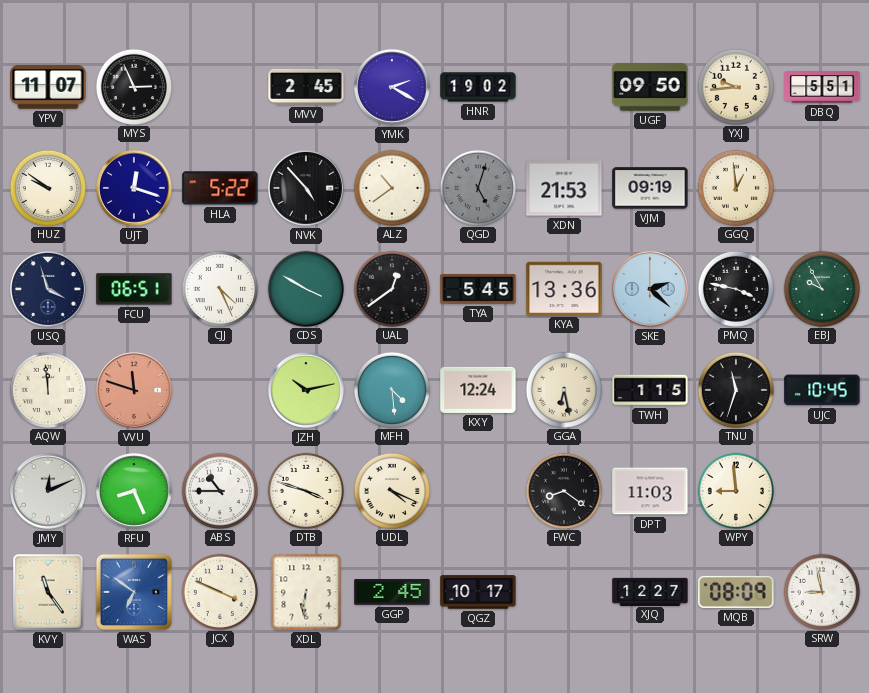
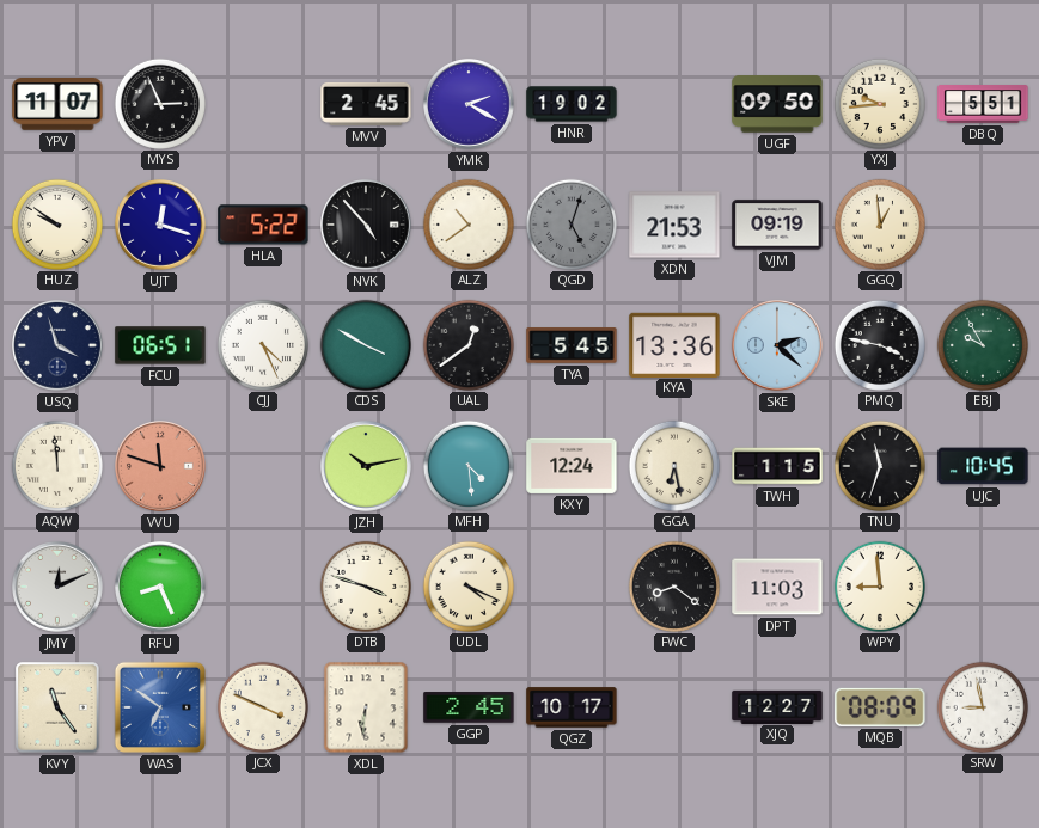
ABS: 10:45 -> none
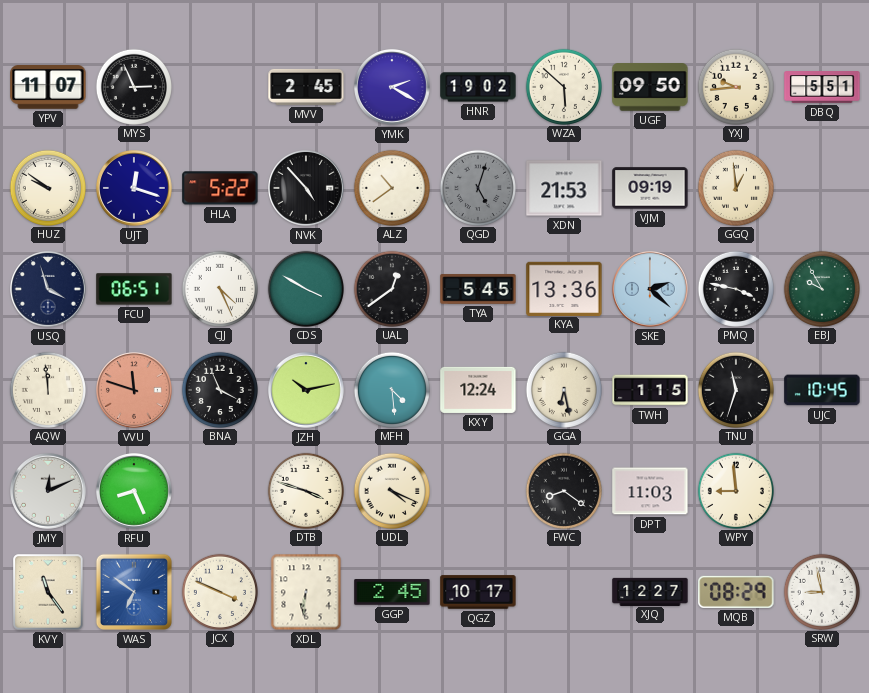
WZA: none -> 5:52
BNA: none -> 3:56
MQB: 08:09 -> 08:29
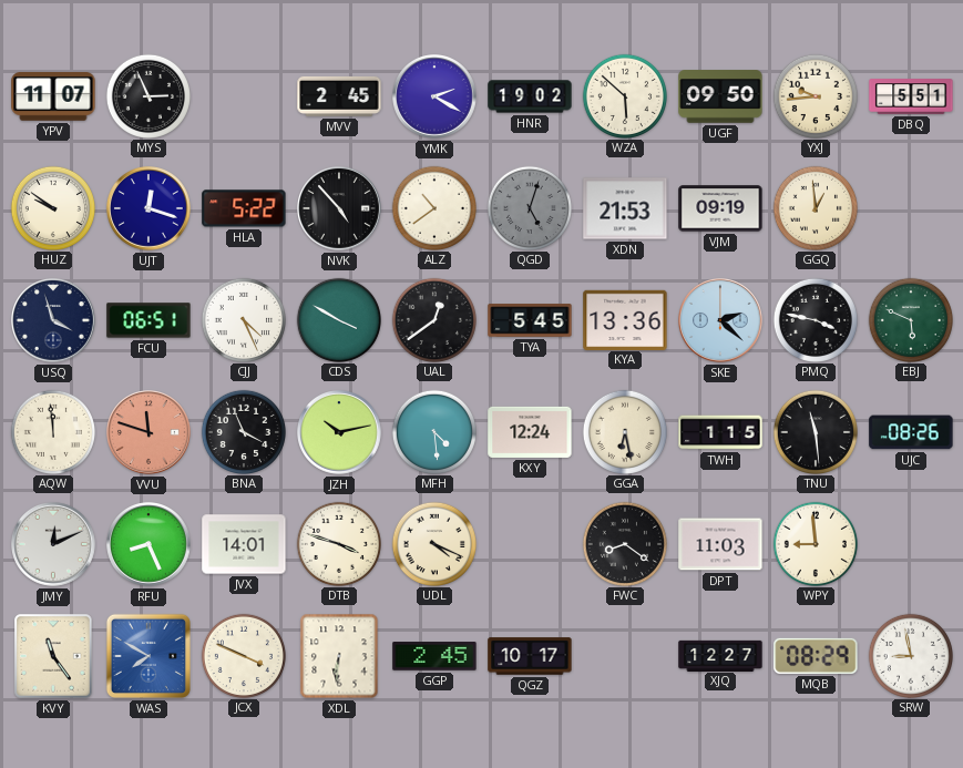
EBJ: 9:55 -> 5:49
TNU: 11:33 -> 11:29
UJC: 10:45 -> 08:26
JVX: none -> 14:01
WAS: 6:51 -> 7:50
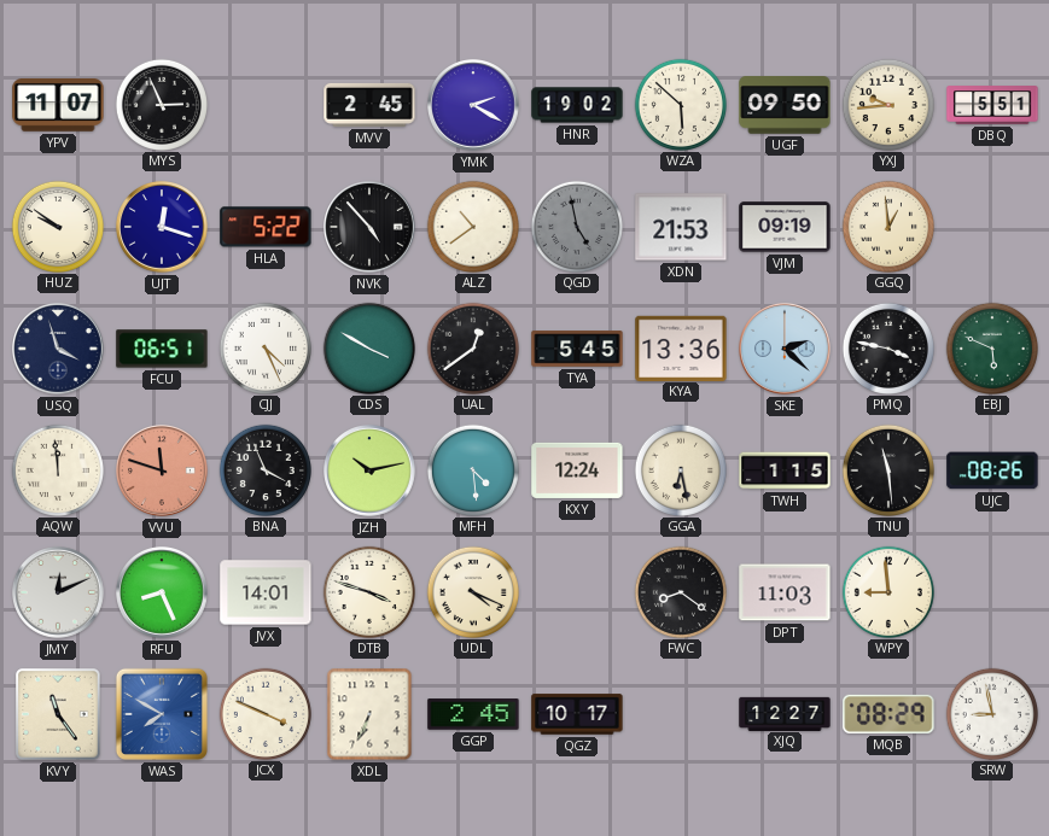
QGD: 5:03 -> 4:58
XDL: 6:31 -> 6:34
